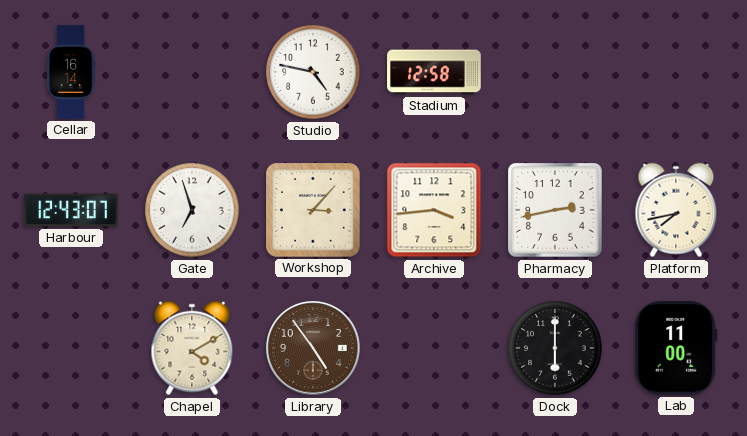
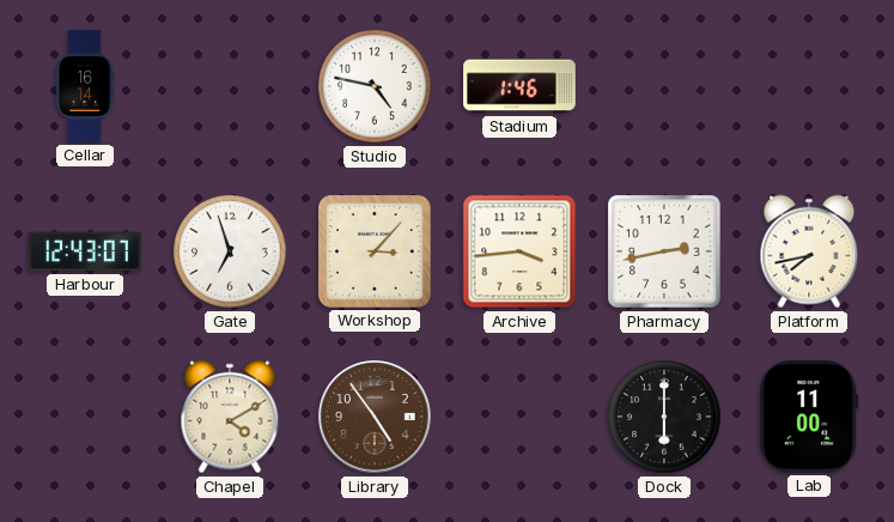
Stadium: 12:58 -> 1:46
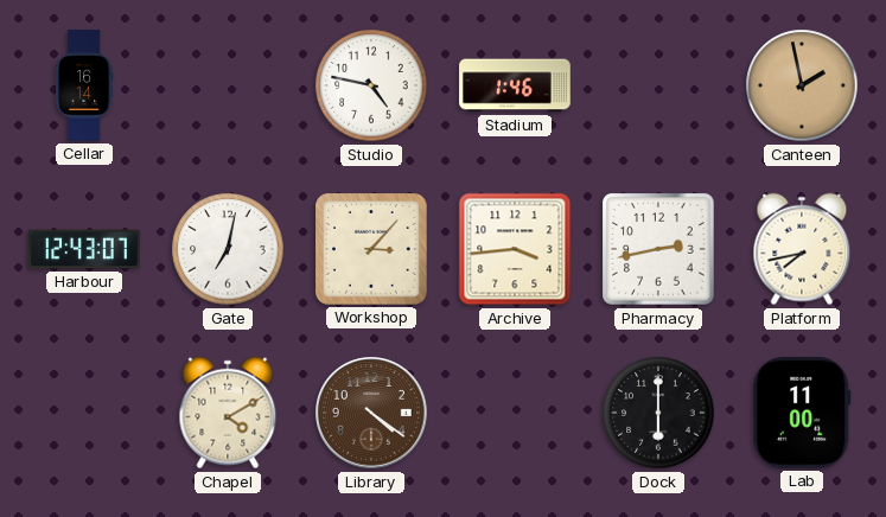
Canteen: none -> 1:58
Gate: 6:57 -> 7:02
Library: 4:54 -> 4:21
